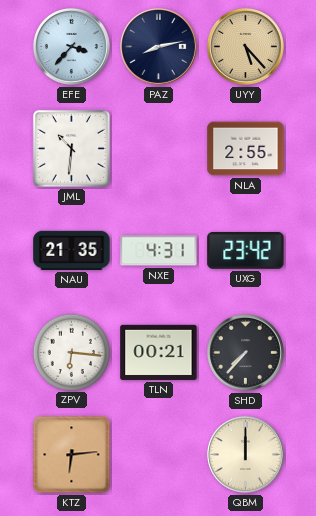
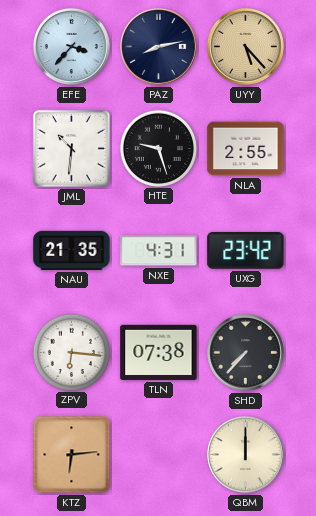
HTE: none -> 9:27
TLN: 00:21 -> 07:38
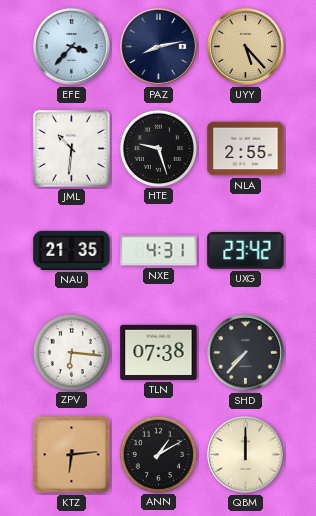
ANN: none -> 1:10
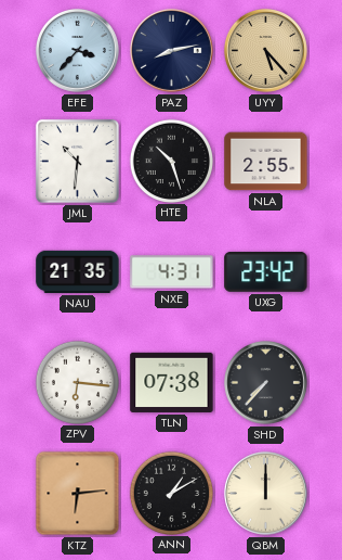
HTE: 9:27 -> 10:27
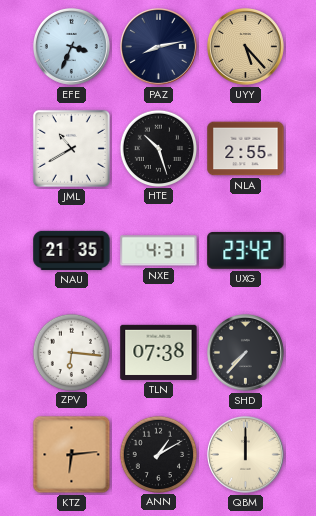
EFE: 3:37 -> 3:34
JML: 10:31 -> 10:40
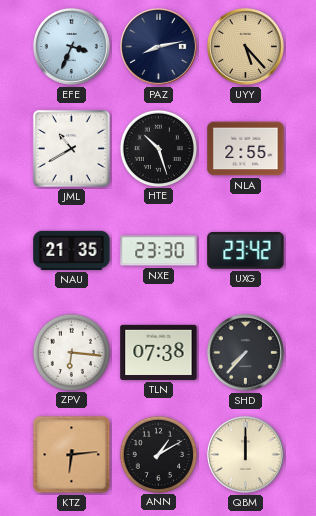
NXE: 4:31 -> 23:30
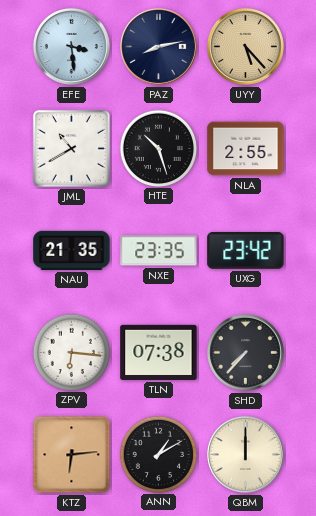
EFE: 3:34 -> 3:29
NXE: 23:30 -> 23:35
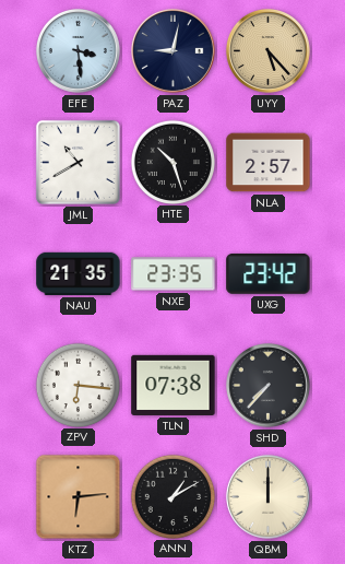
PAZ: 8:13 -> 9:02
NLA: 2:55 -> 2:57
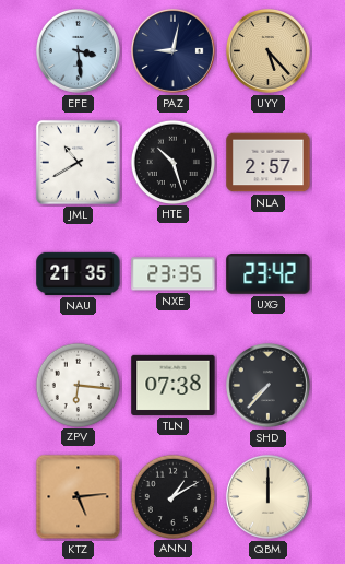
KTZ: 6:14 -> 5:14
